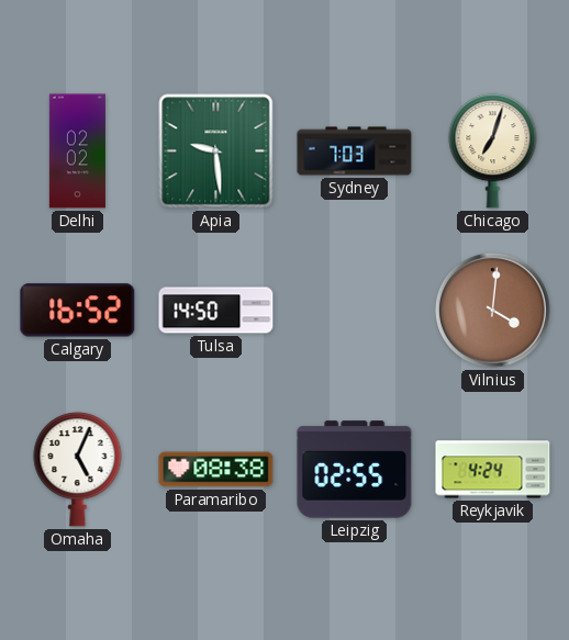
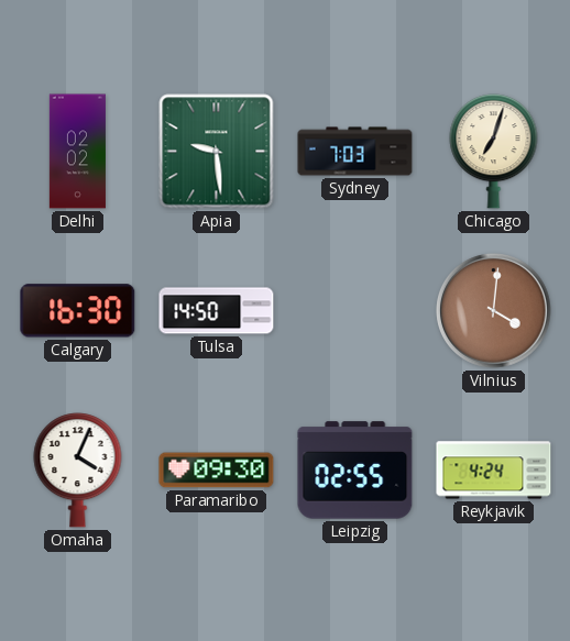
Calgary: 16:52 -> 16:30
Omaha: 5:04 -> 4:04
Paramaribo: 08:38 -> 09:30
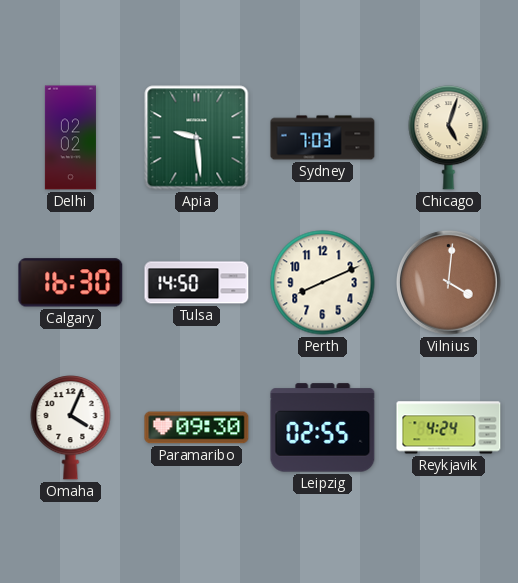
Chicago: 7:03 -> 5:03
Perth: none -> 8:11
